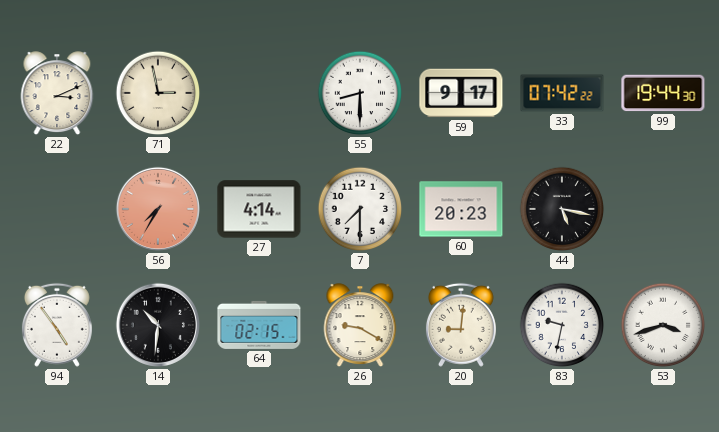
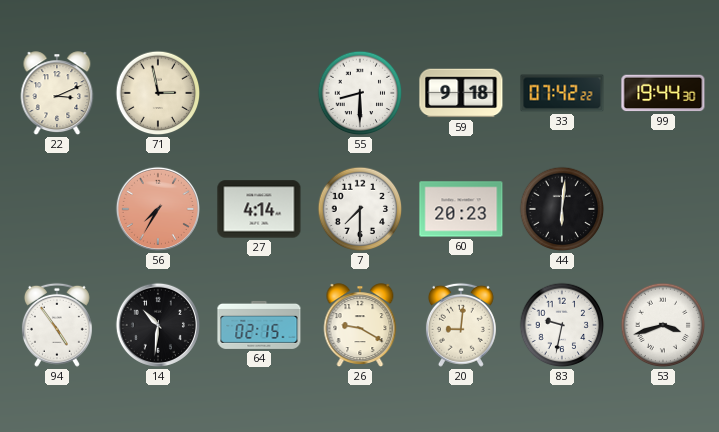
59: 9:17 -> 9:18
44: 5:17 -> 6:01
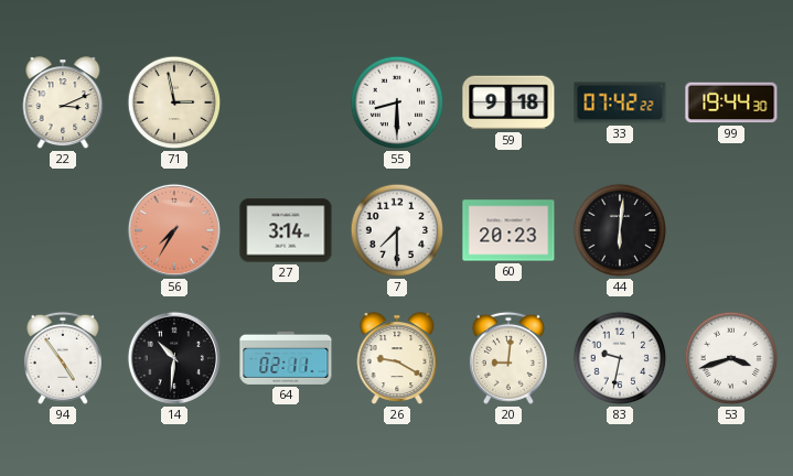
27: 4:14 -> 3:14
64: 02:15 -> 02:11
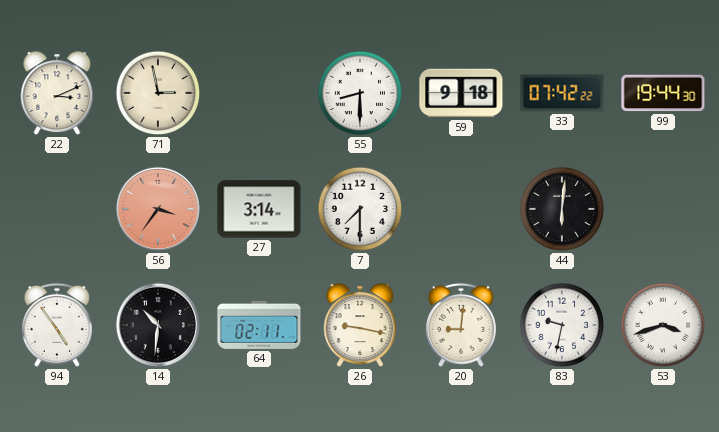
56: 7:35 -> 3:36
60: 20:23 -> none
26: 9:20 -> 9:17
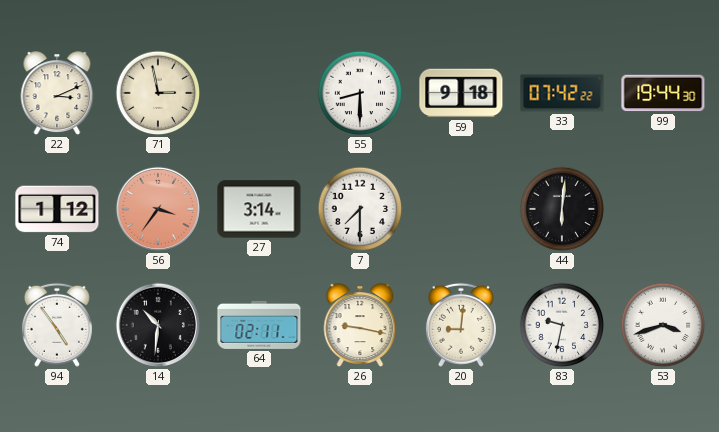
74: none -> 1:12
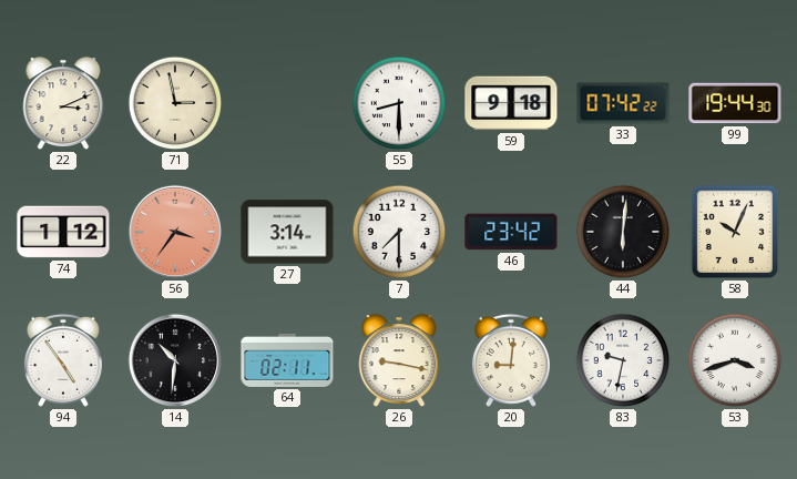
46: none -> 23:42
58: none -> 10:04
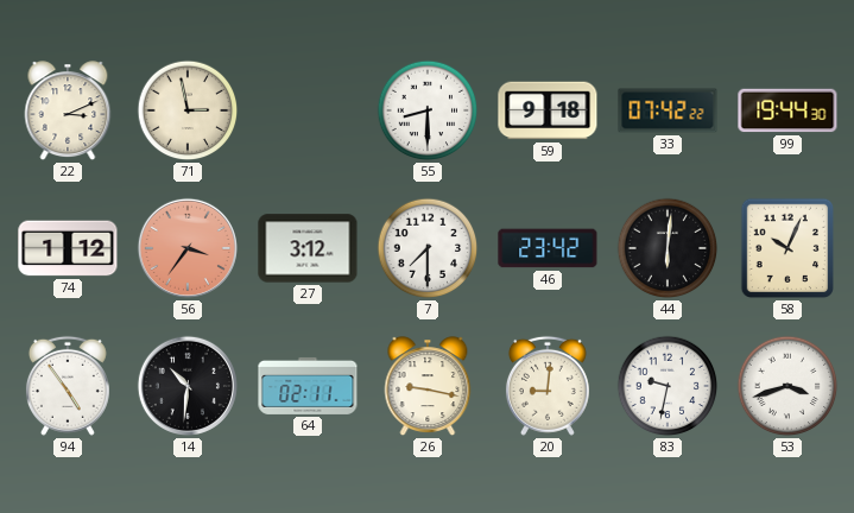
27: 3:14 -> 3:12
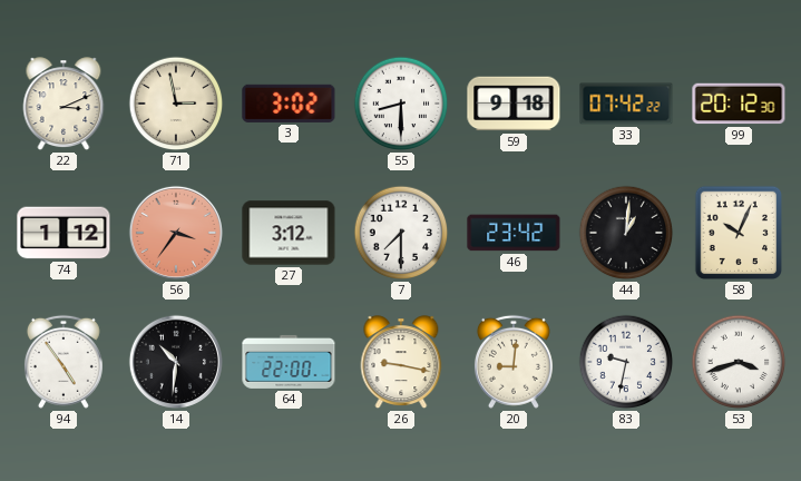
3: none -> 3:02
99: 19:44 -> 20:12
44: 6:01 -> 1:01
64: 02:11 -> 22:00
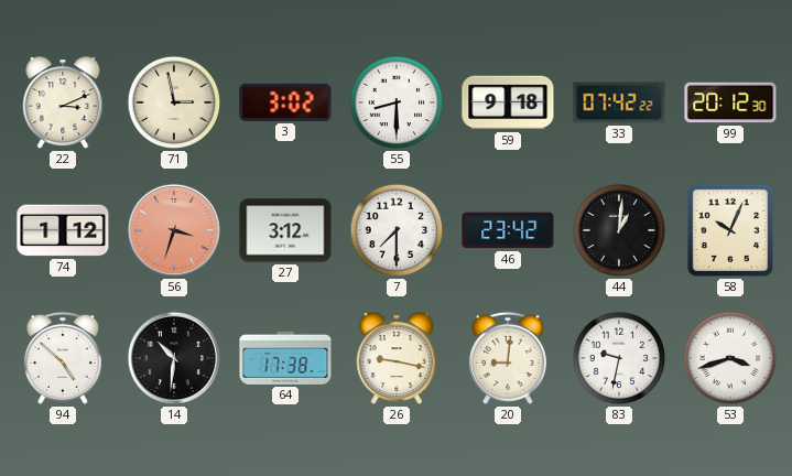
56: 3:36 -> 3:33
94: 4:54 -> 4:52
64: 22:00 -> 17:38
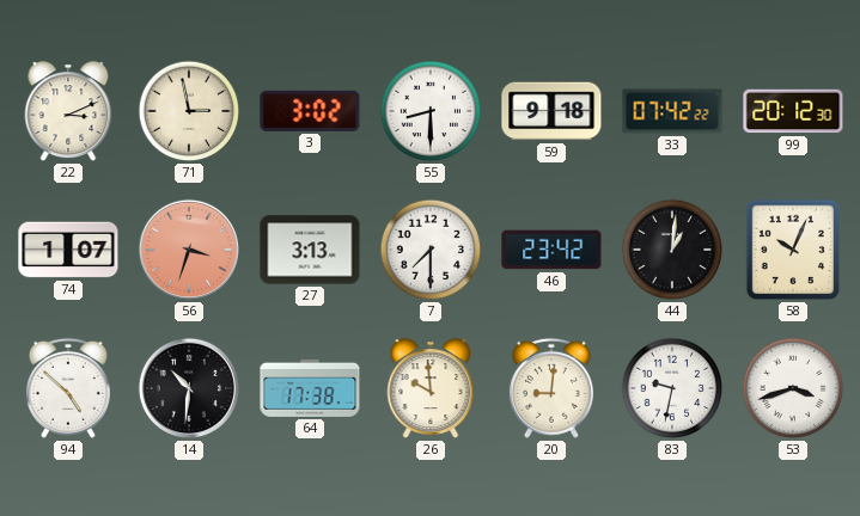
74: 1:12 -> 1:07
27: 3:12 -> 3:13
26: 9:17 -> 9:59
